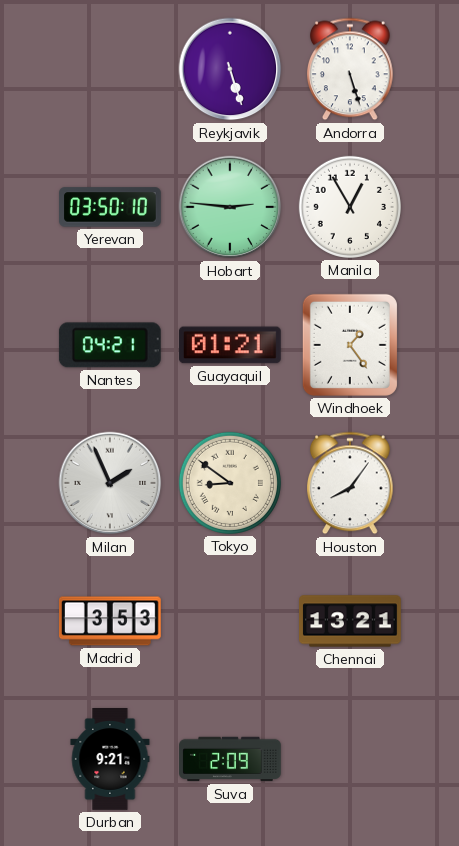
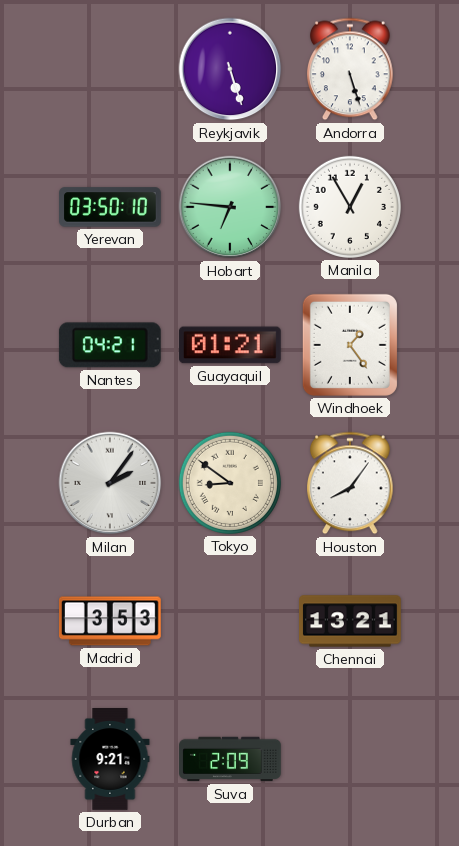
Hobart: 2:46 -> 6:46
Milan: 1:56 -> 2:06
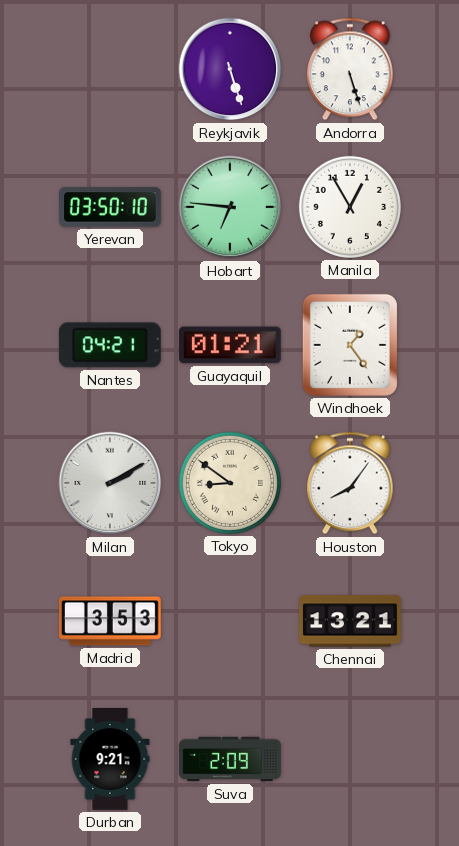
Milan: 2:06 -> 2:10
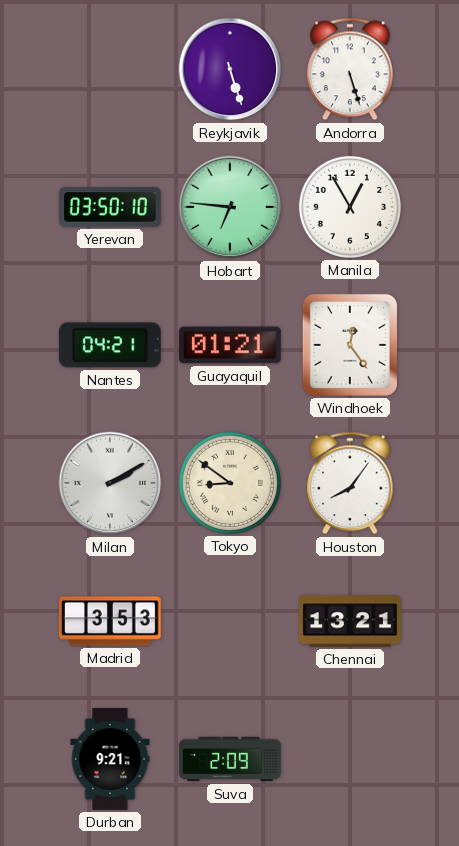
Windhoek: 1:24 -> 12:24
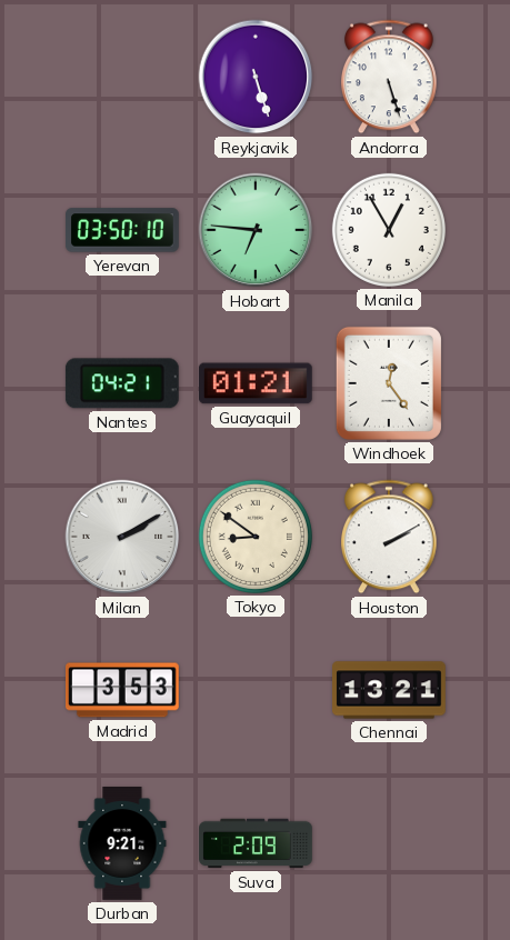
Houston: 8:06 -> 2:10
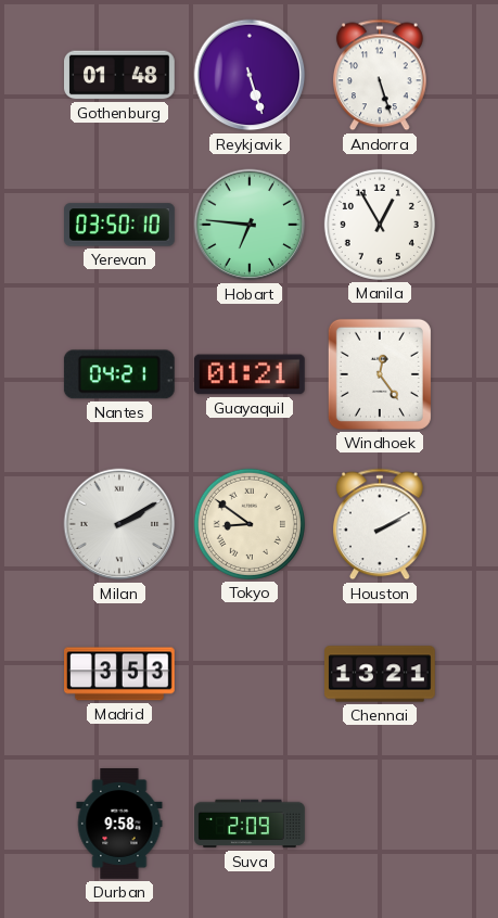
Gothenburg: none -> 01:48
Durban: 9:21 -> 9:58
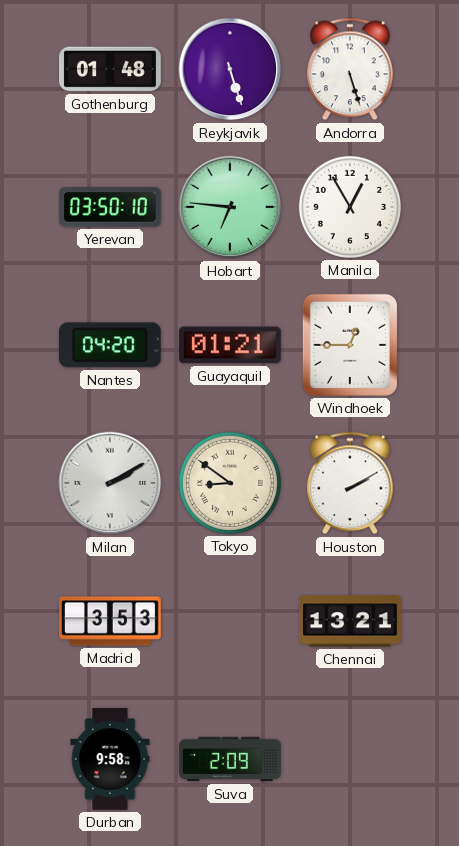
Nantes: 04:21 -> 04:20
Windhoek: 12:24 -> 12:45
